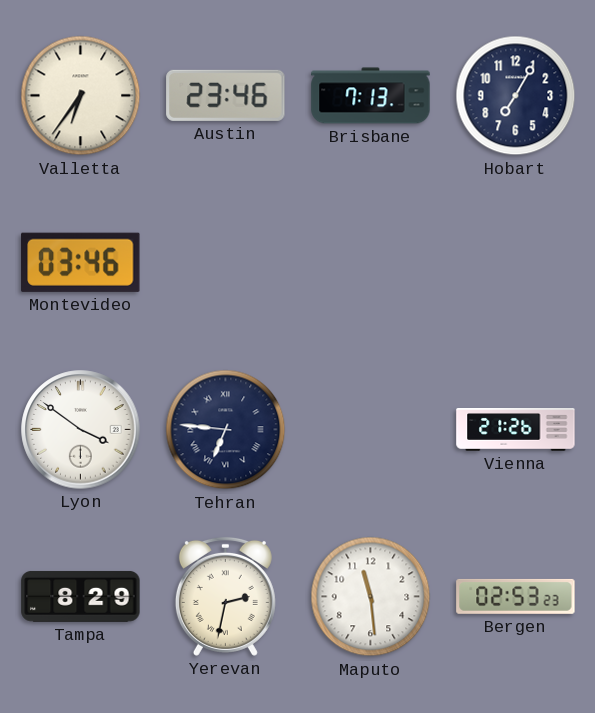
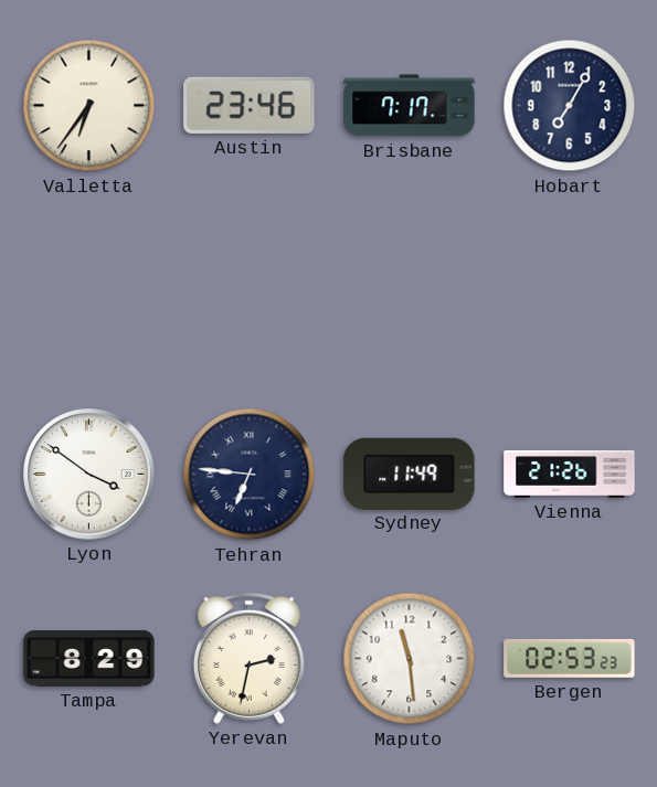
Brisbane: 7:13 -> 7:17
Montevideo: 03:46 -> none
Sydney: none -> 11:49
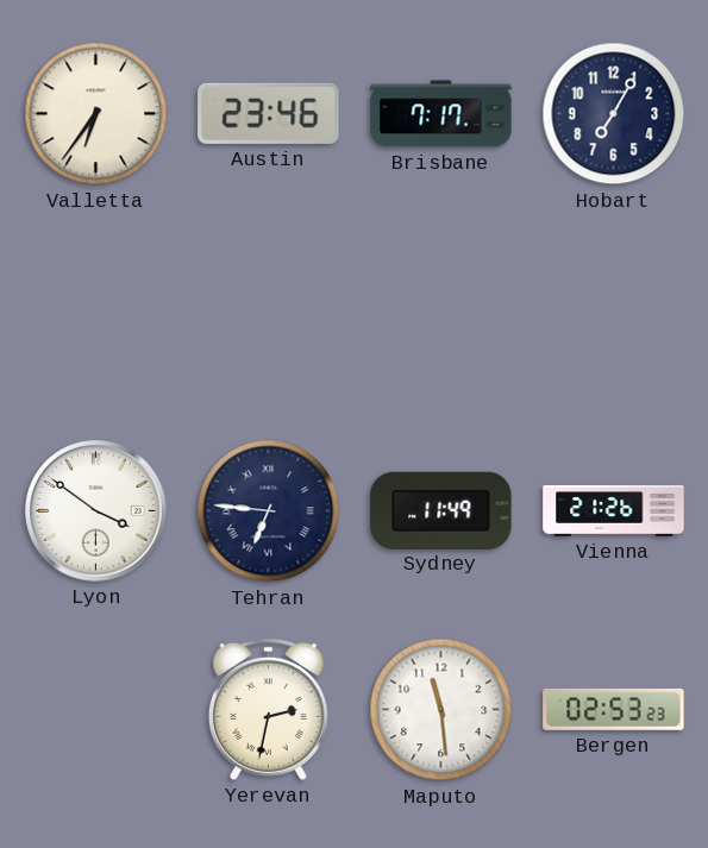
Tampa: 8:29 -> none
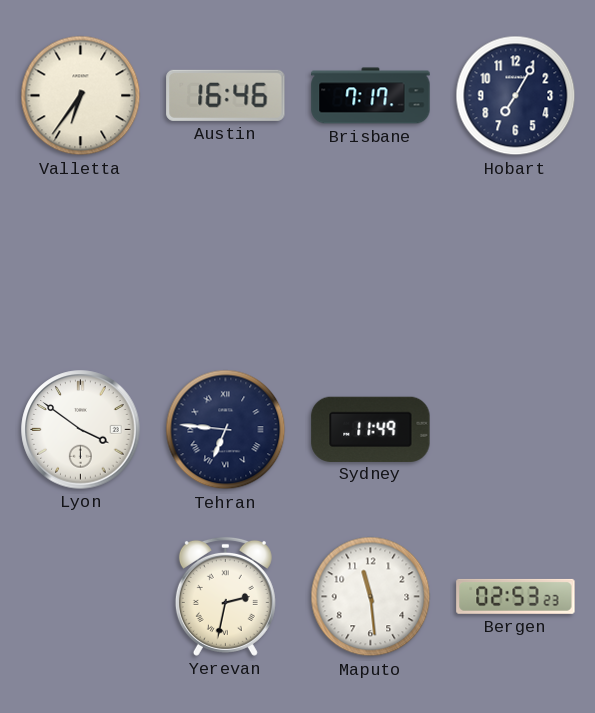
Austin: 23:46 -> 16:46
Vienna: 21:26 -> none
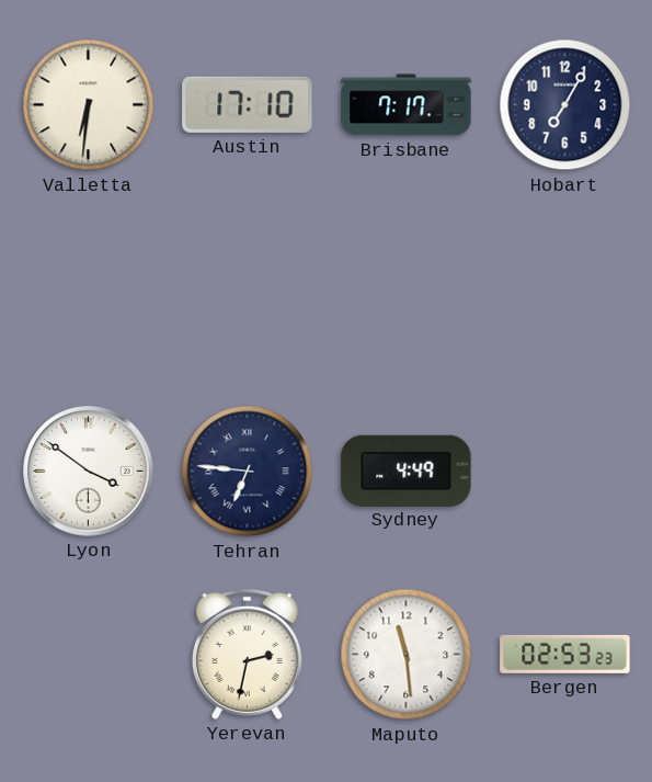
Valletta: 6:36 -> 6:31
Austin: 16:46 -> 17:10
Sydney: 11:49 -> 4:49
